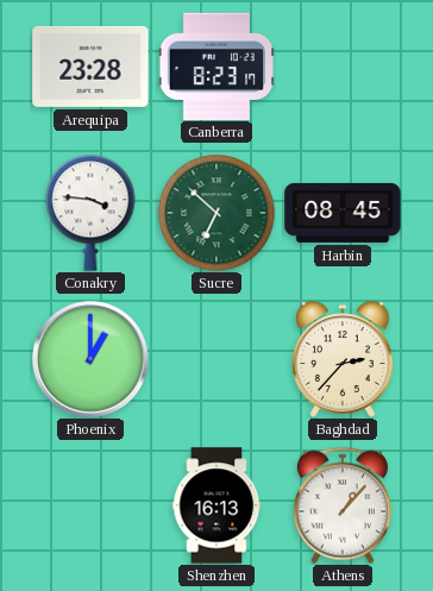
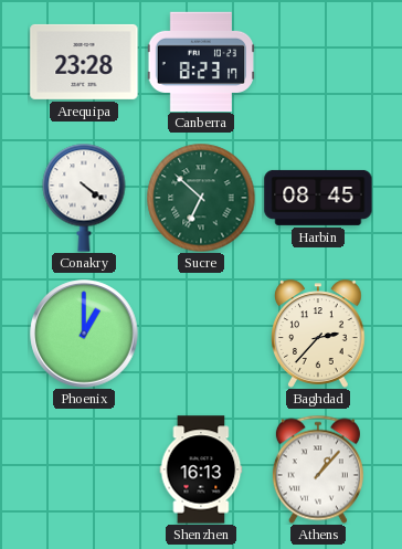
Conakry: 3:46 -> 4:21
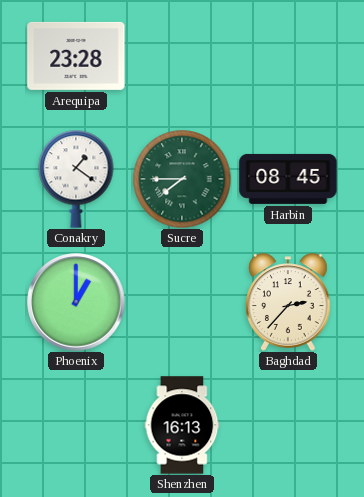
Canberra: 8:23 -> none
Conakry: 4:21 -> 1:21
Sucre: 6:52 -> 7:45
Athens: 1:07 -> none
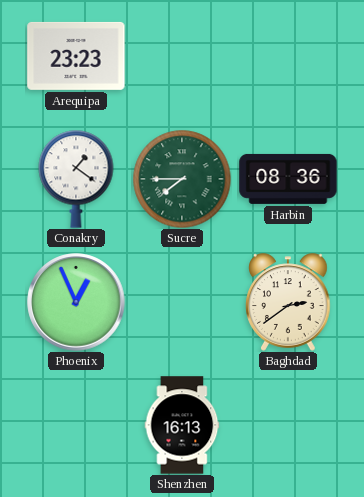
Arequipa: 23:28 -> 23:23
Harbin: 08:45 -> 08:36
Phoenix: 1:00 -> 12:56
Baghdad: 2:37 -> 2:39
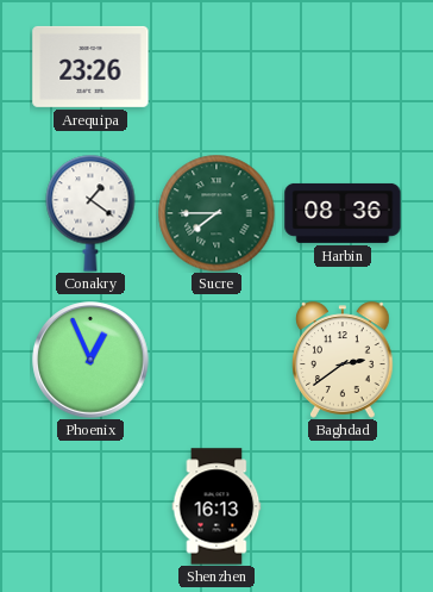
Arequipa: 23:23 -> 23:26
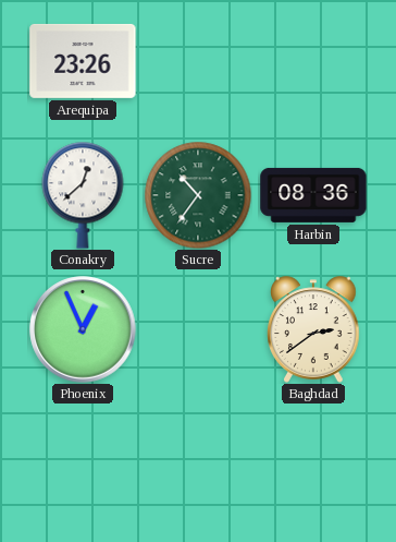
Conakry: 1:21 -> 12:38
Sucre: 7:45 -> 10:36
Shenzhen: 16:13 -> none
